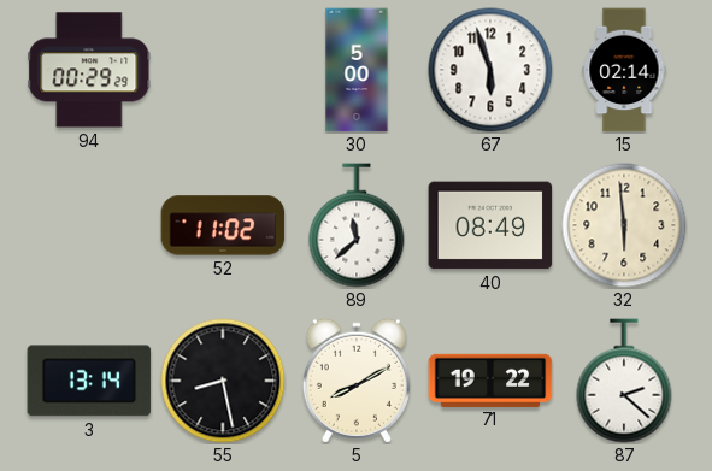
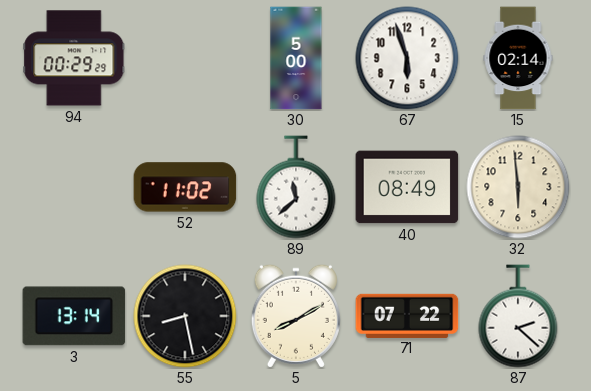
71: 19:22 -> 07:22
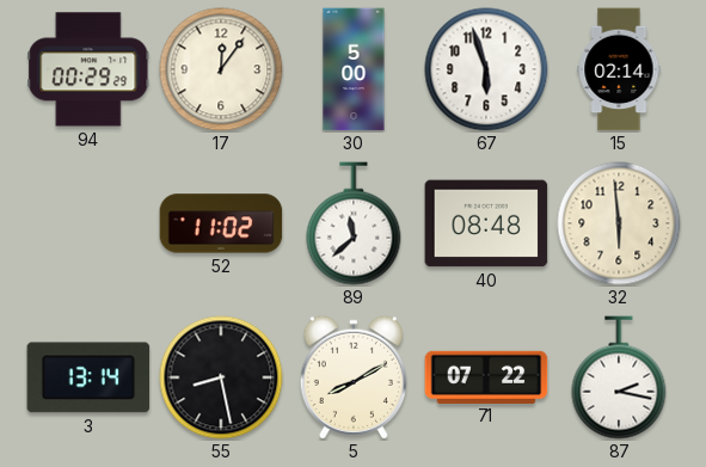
17: none -> 12:06
40: 08:49 -> 08:48
87: 2:22 -> 2:17
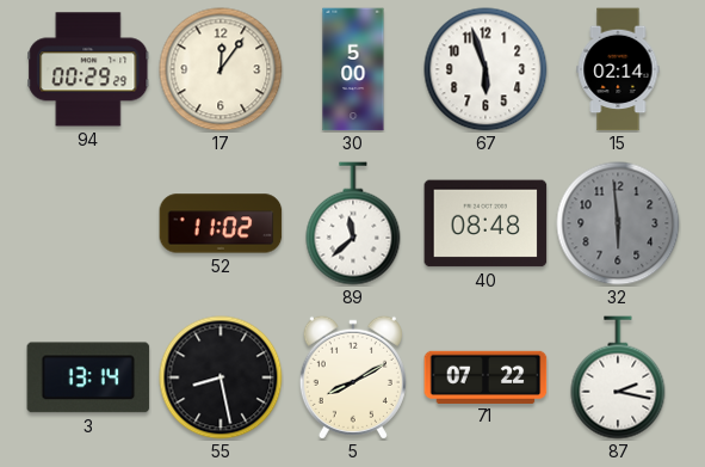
32 dial: cream -> grey
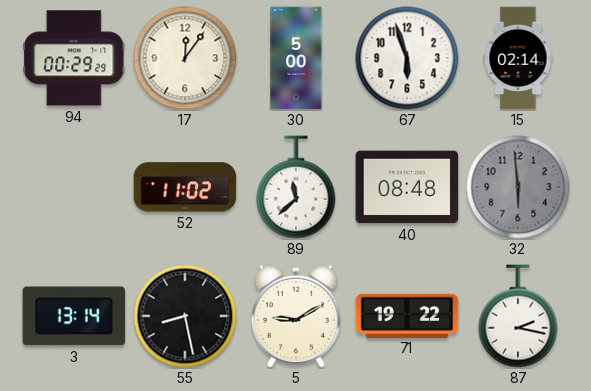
5: 8:10 -> 9:10
71: 07:22 -> 19:22
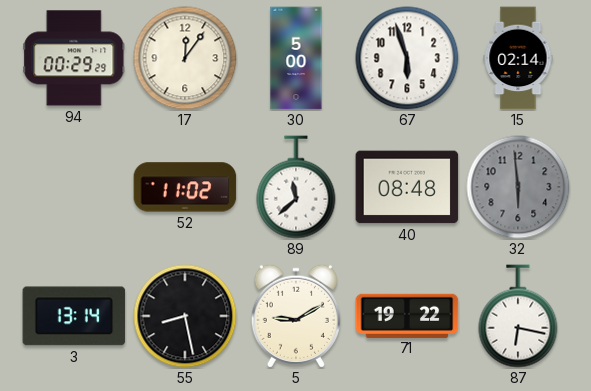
87: 2:17 -> 6:17
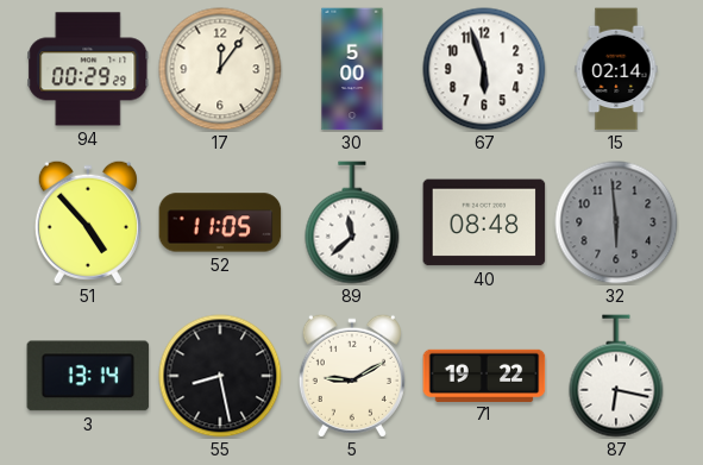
51: none -> 4:53
52: 11:02 -> 11:05
